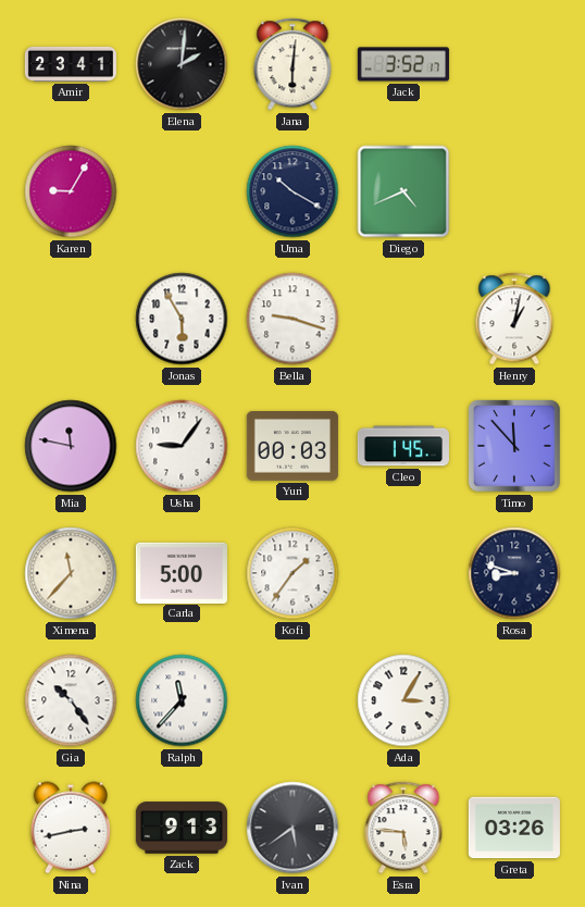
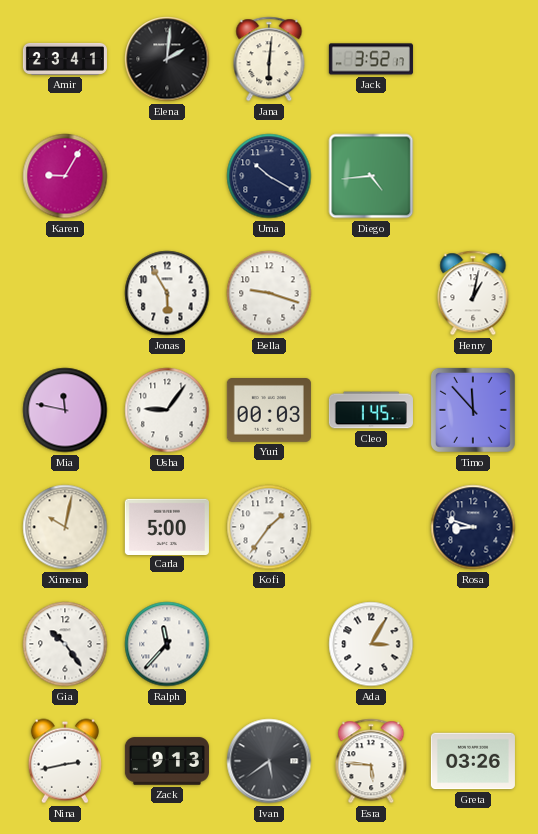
Diego: 4:41 -> 4:44
Ximena: 11:37 -> 10:02
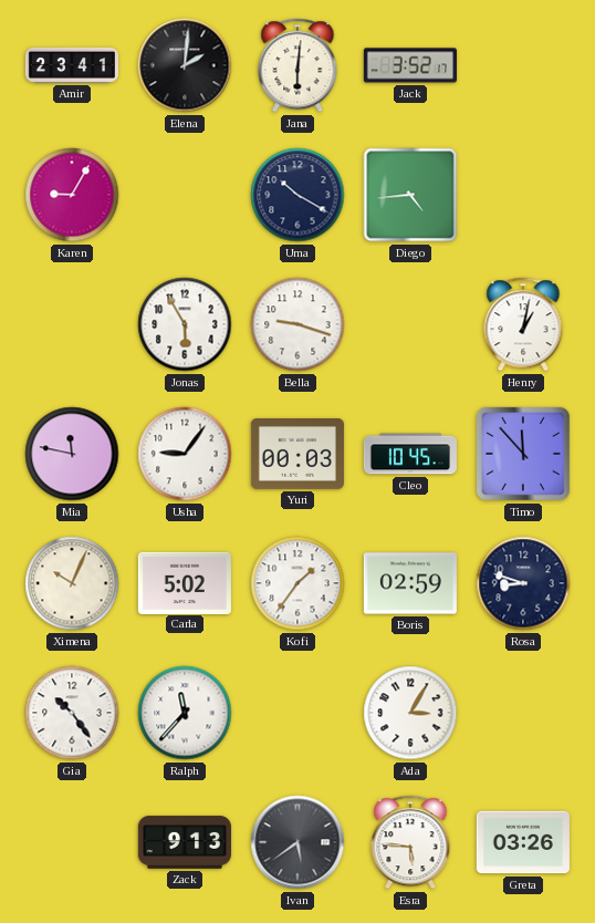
Cleo: 1:45 -> 10:45
Ximena: 10:02 -> 10:04
Carla: 5:00 -> 5:02
Boris: none -> 02:59
Nina: 2:43 -> none
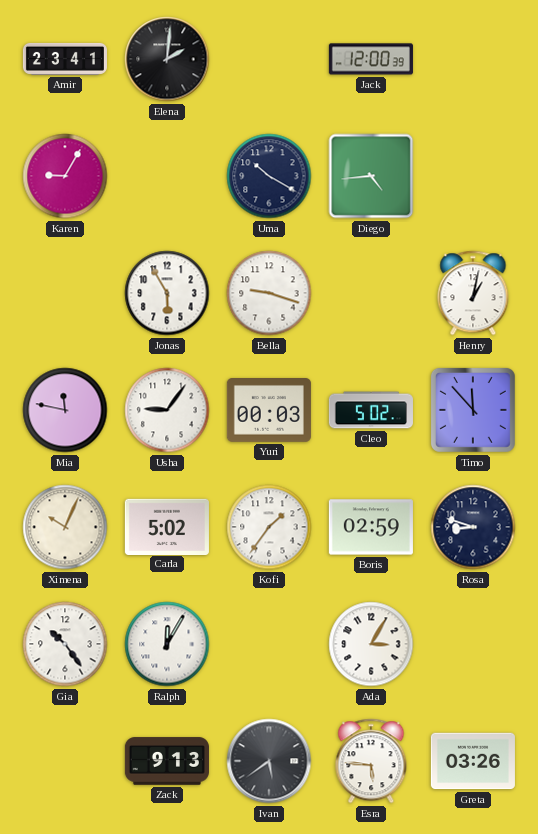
Jana: 6:01 -> none
Jack: 3:52 -> 12:00
Cleo: 10:45 -> 5:02
Ralph: 11:37 -> 12:05
